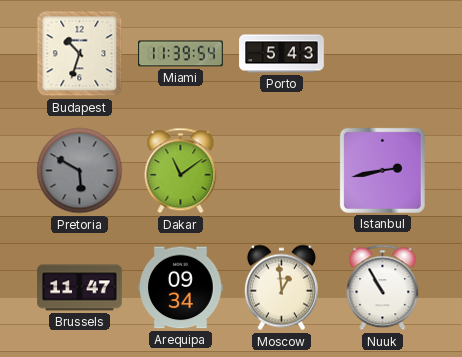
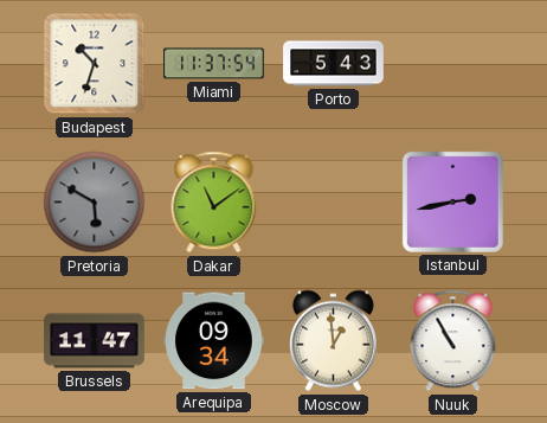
Miami: 11:39 -> 11:37
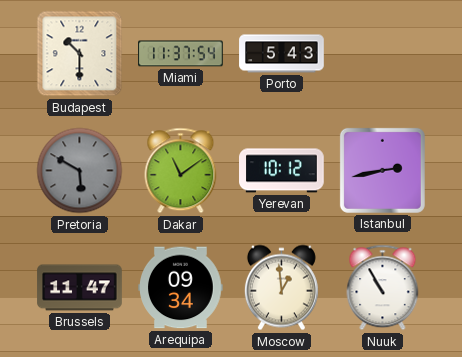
Budapest: 10:33 -> 10:30
Yerevan: none -> 10:12
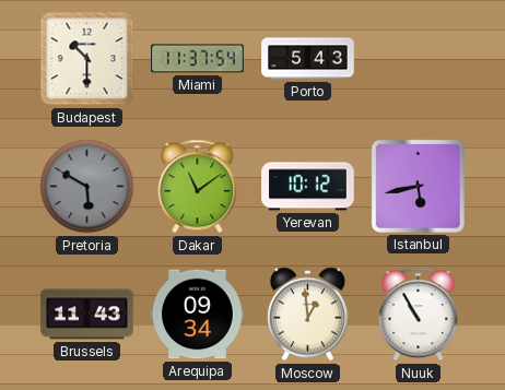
Istanbul: 2:43 -> 5:43
Brussels: 11:47 -> 11:43
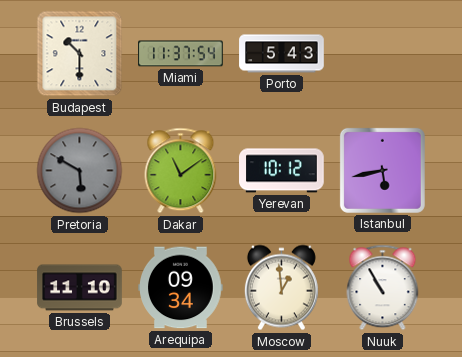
Brussels: 11:43 -> 11:10
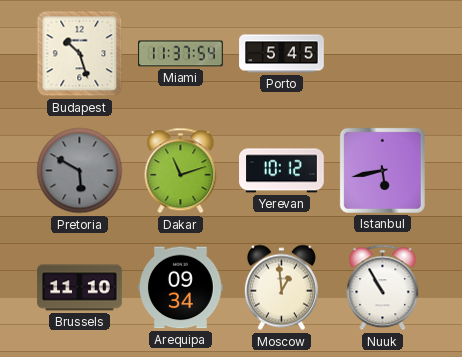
Budapest: 10:30 -> 10:27
Porto: 5:43 -> 5:45
Dakar: 11:09 -> 11:12
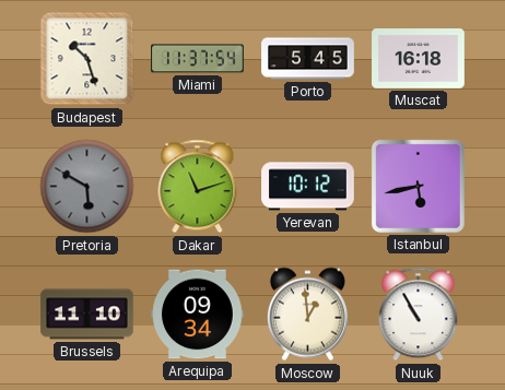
Muscat: none -> 16:18
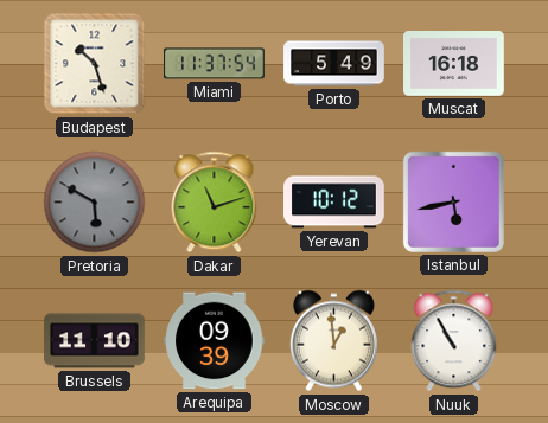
Porto: 5:45 -> 5:49
Arequipa: 09:34 -> 09:39
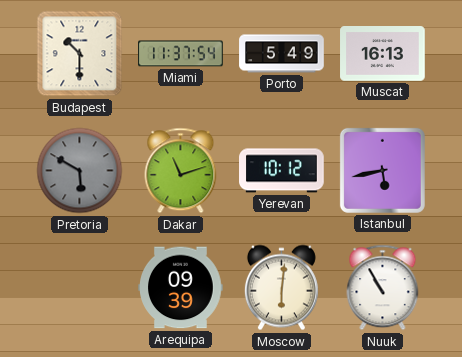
Budapest: 10:27 -> 10:30
Muscat: 16:18 -> 16:13
Brussels: 11:10 -> none
Moscow: 12:59 -> 6:01
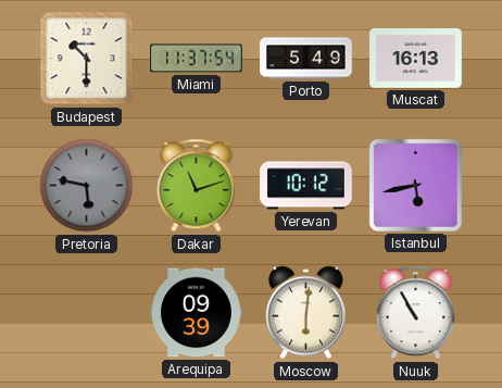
Pretoria: 5:50 -> 5:47
